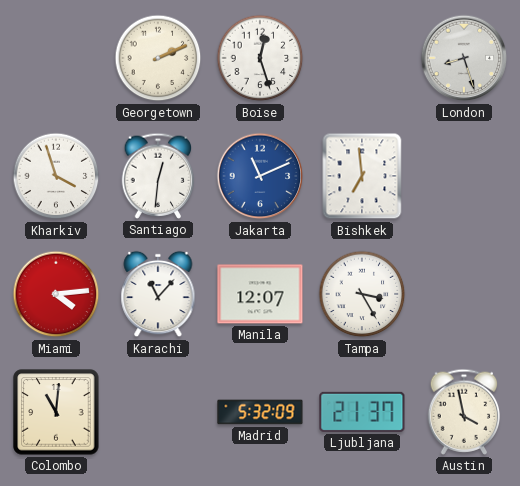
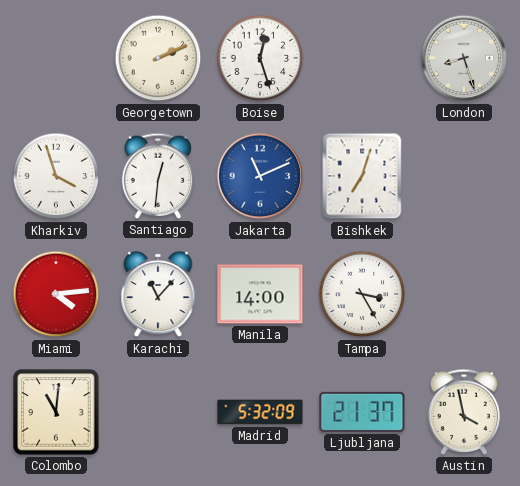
Bishkek: 6:59 -> 7:03
Manila: 12:07 -> 14:00
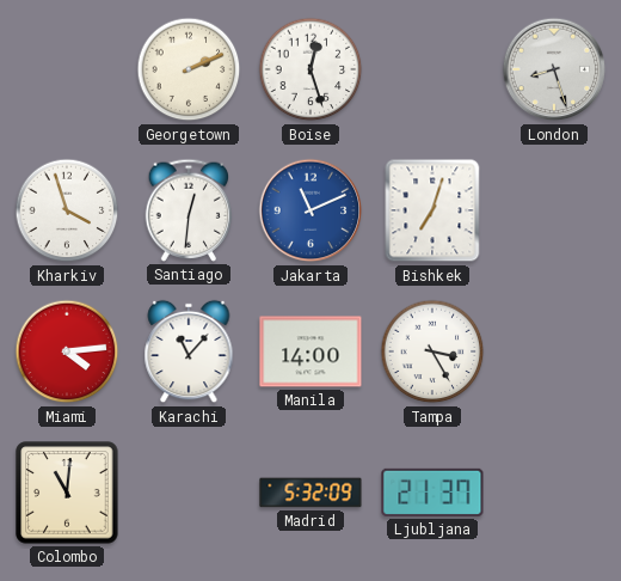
Austin: 3:58 -> none
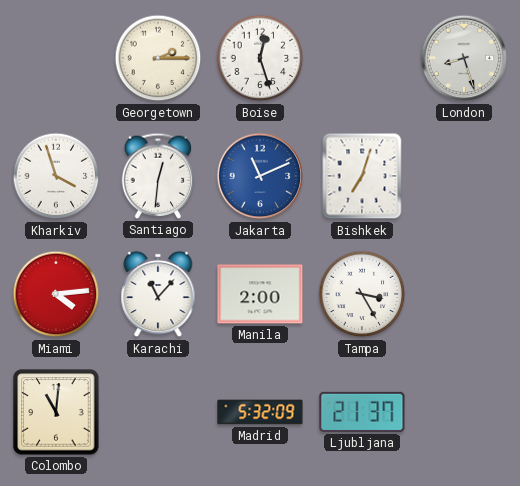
Georgetown: 2:11 -> 2:15
Manila: 14:00 -> 2:00
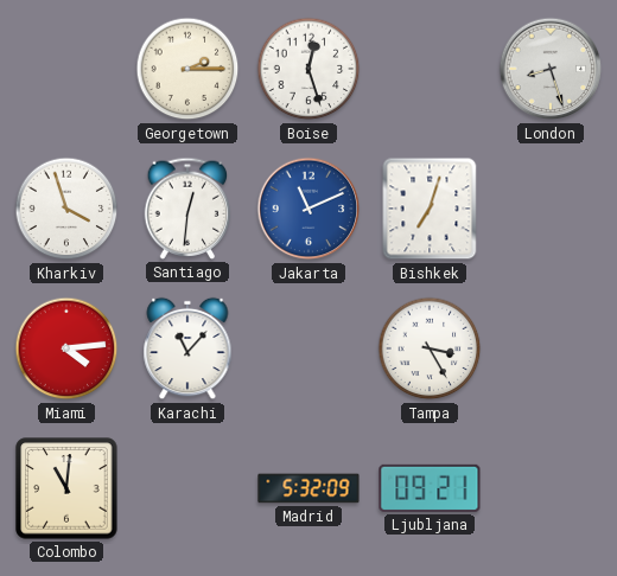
Manila: 2:00 -> none
Ljubljana: 21:37 -> 09:21
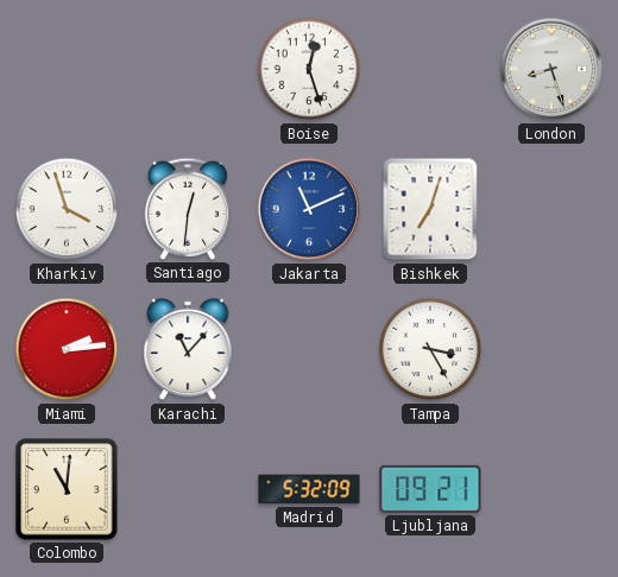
Georgetown: 2:15 -> none
Miami: 4:14 -> 2:14
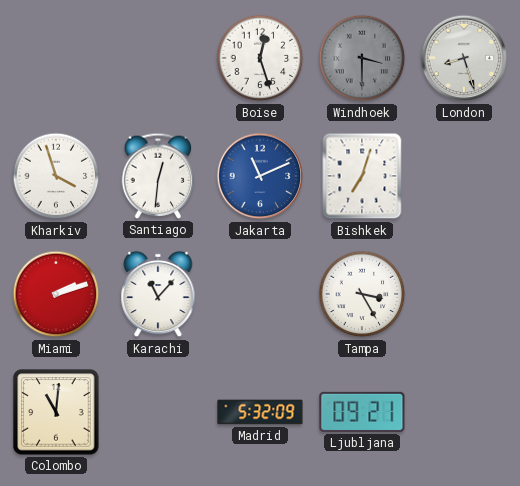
Windhoek: none -> 3:30
Miami: 2:14 -> 2:12
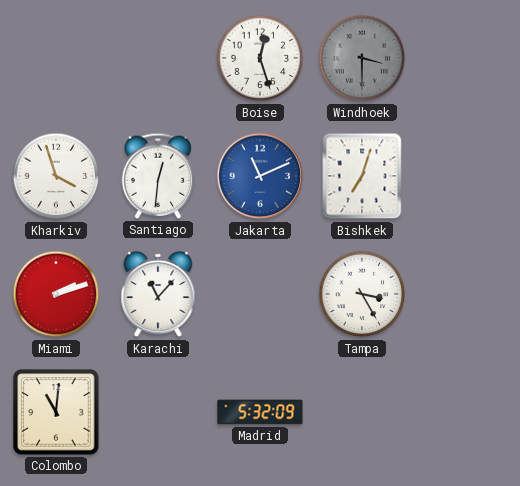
London: 8:27 -> none
Ljubljana: 09:21 -> none
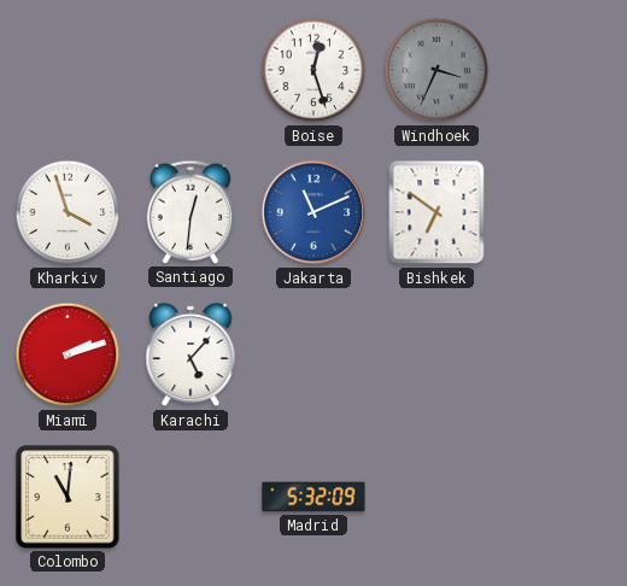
Windhoek: 3:30 -> 3:34
Bishkek: 7:03 -> 6:51
Karachi: 11:07 -> 5:07
Tampa: 3:25 -> none
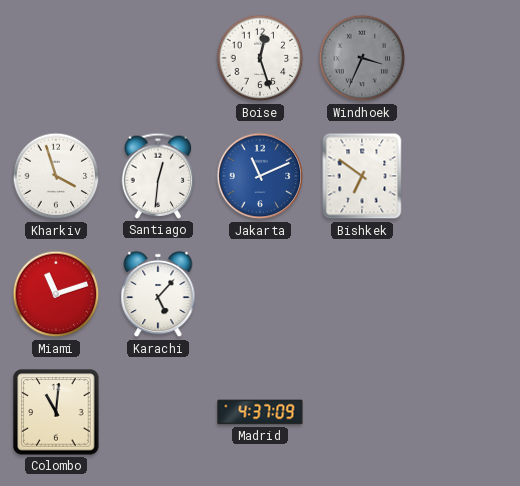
Miami: 2:12 -> 11:12
Madrid: 5:32 -> 4:37
